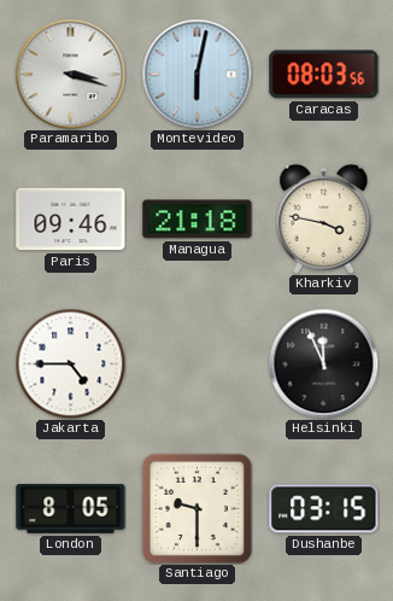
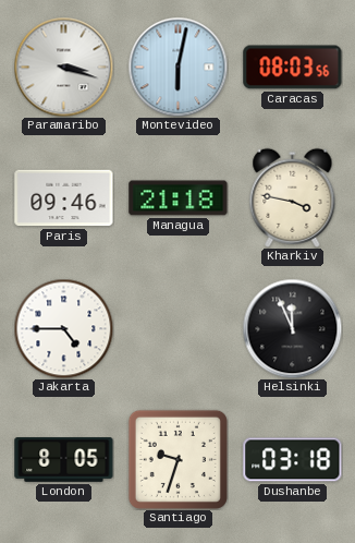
Santiago: 9:30 -> 9:33
Dushanbe: 03:15 -> 03:18
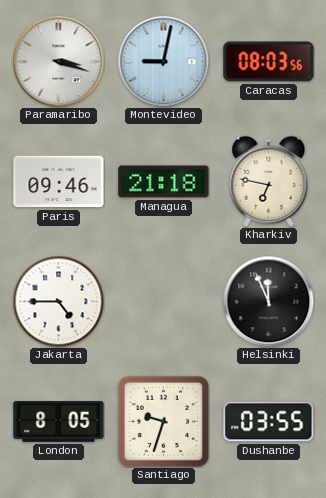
Montevideo: 6:02 -> 9:02
Kharkiv: 3:47 -> 6:47
Dushanbe: 03:18 -> 03:55
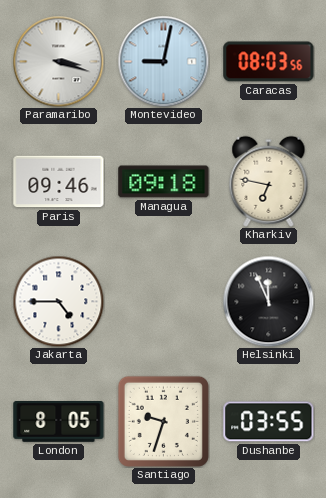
Managua: 21:18 -> 09:18
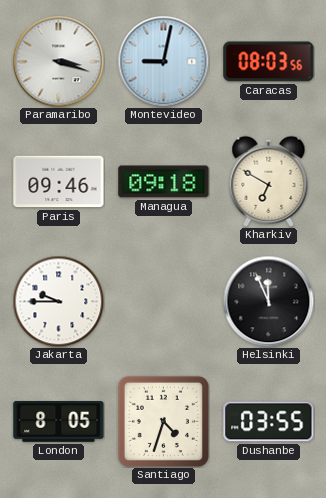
Kharkiv: 6:47 -> 6:50
Jakarta: 4:45 -> 9:45
Santiago: 9:33 -> 4:33
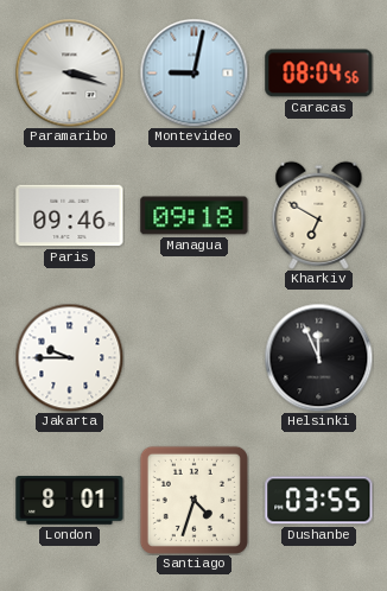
Caracas: 08:03 -> 08:04
London: 8:05 -> 8:01
